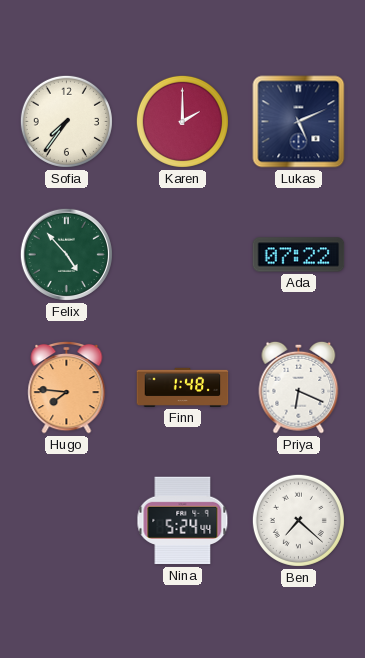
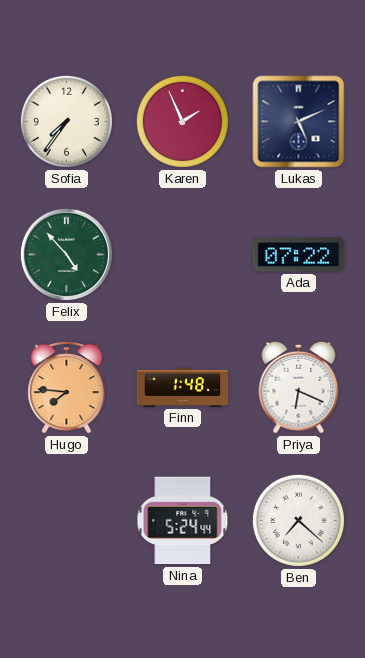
Karen: 2:00 -> 1:56
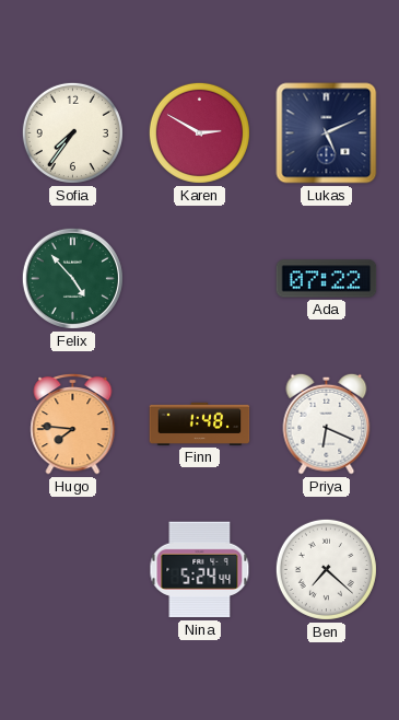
Karen: 1:56 -> 2:50
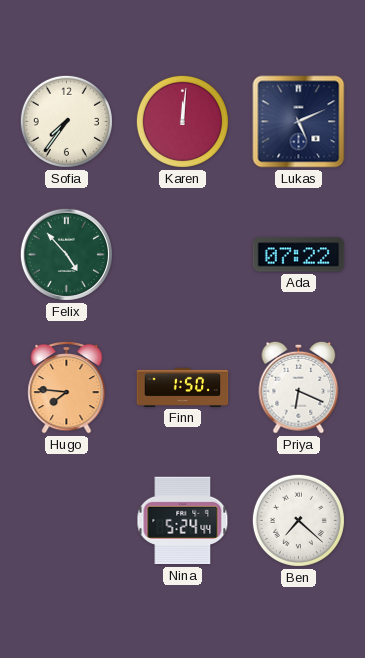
Karen: 2:50 -> 12:01
Finn: 1:48 -> 1:50
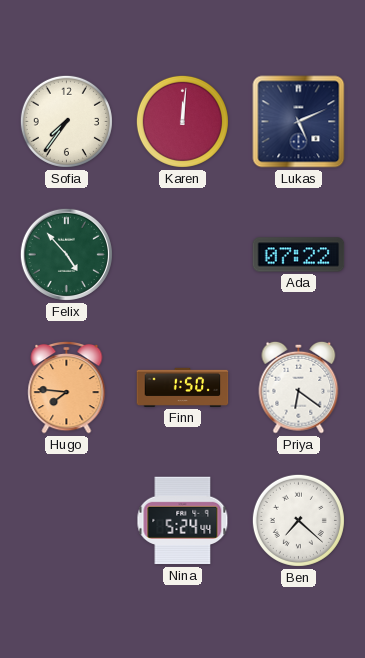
Priya: 6:19 -> 6:21
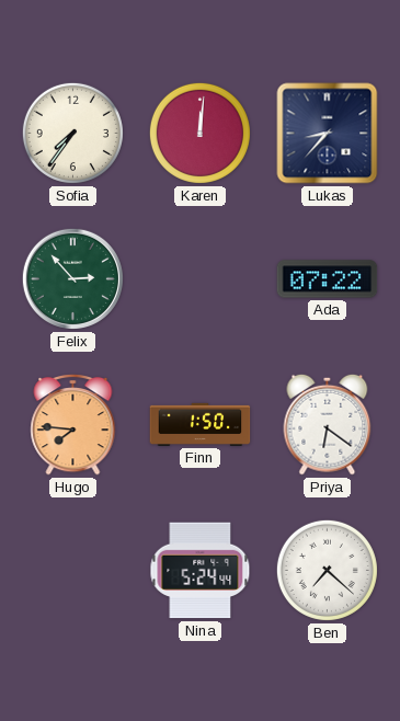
Lukas: 5:11 -> 8:37
Felix: 4:53 -> 2:53
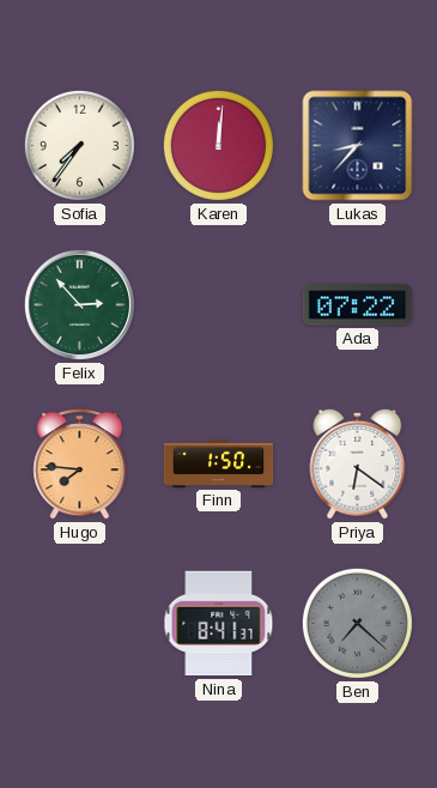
Nina: 5:24 -> 8:41
Ben dial: white -> grey
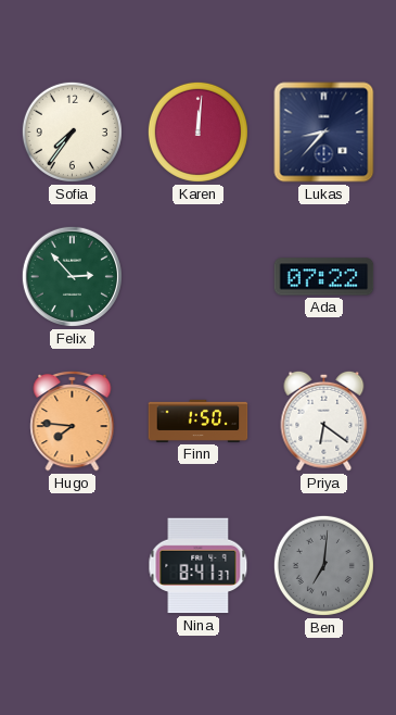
Ben: 7:22 -> 7:01
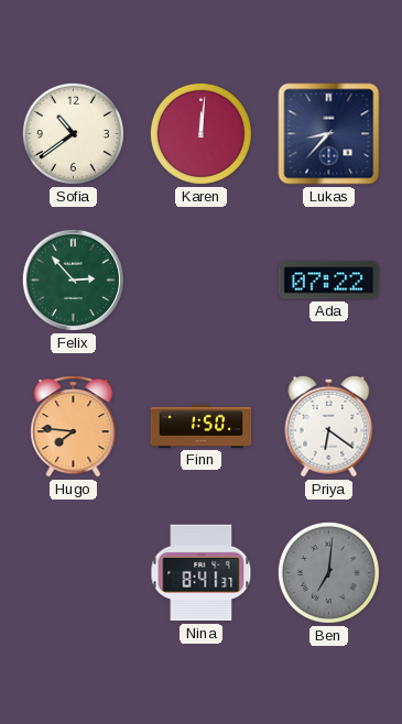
Sofia: 7:36 -> 10:39
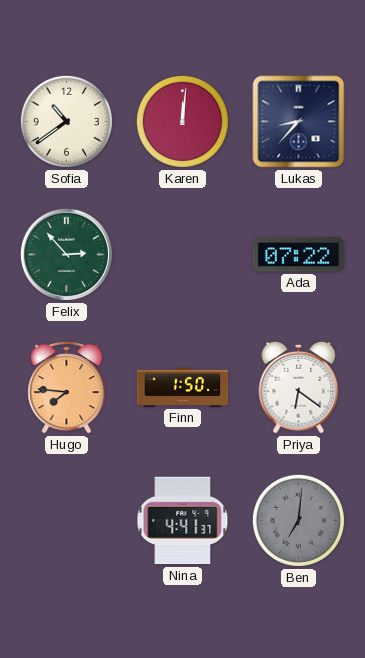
Nina: 8:41 -> 4:41
